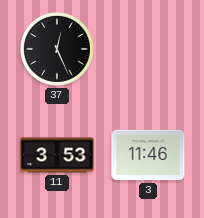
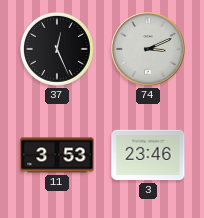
74: none -> 3:11
3: 11:46 -> 23:46
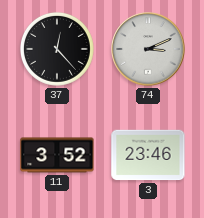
37: 12:26 -> 12:23
11: 3:53 -> 3:52
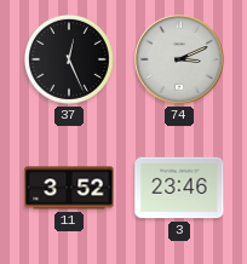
37: 12:23 -> 12:26
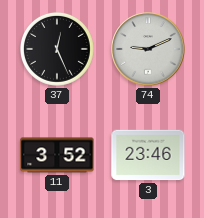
74: 3:11 -> 9:11
